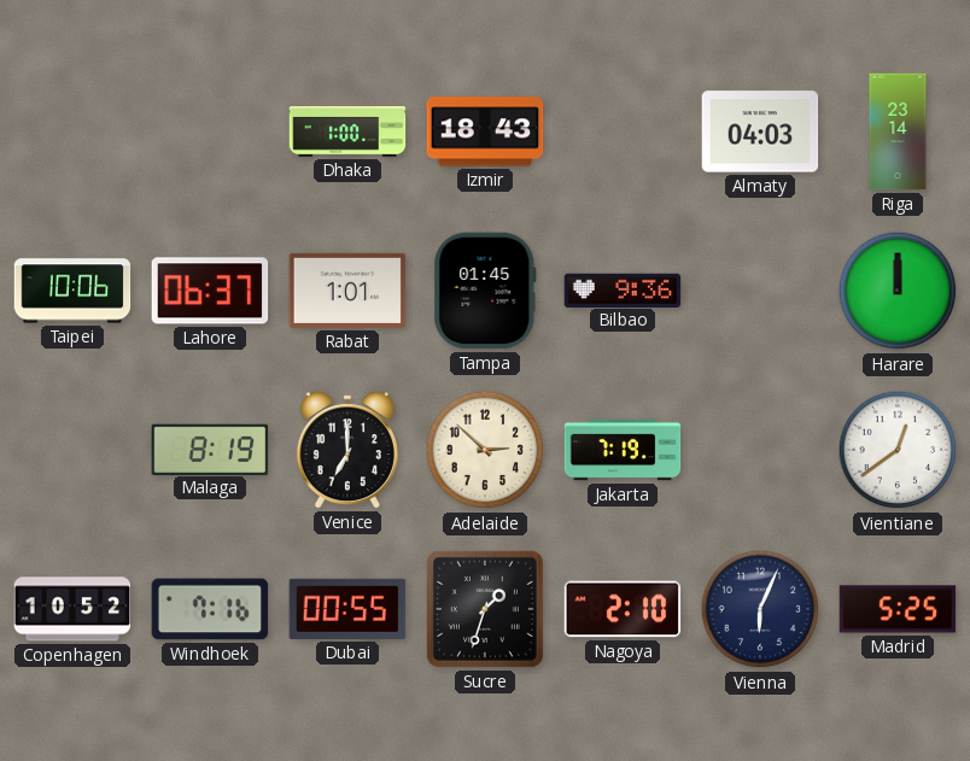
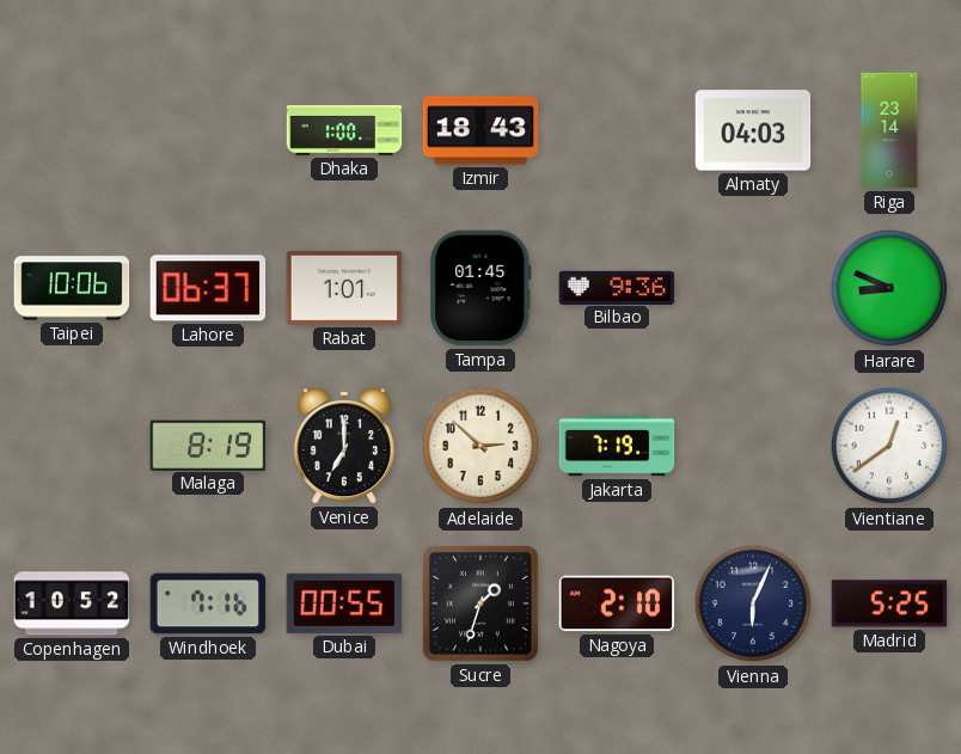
Harare: 12:00 -> 8:49
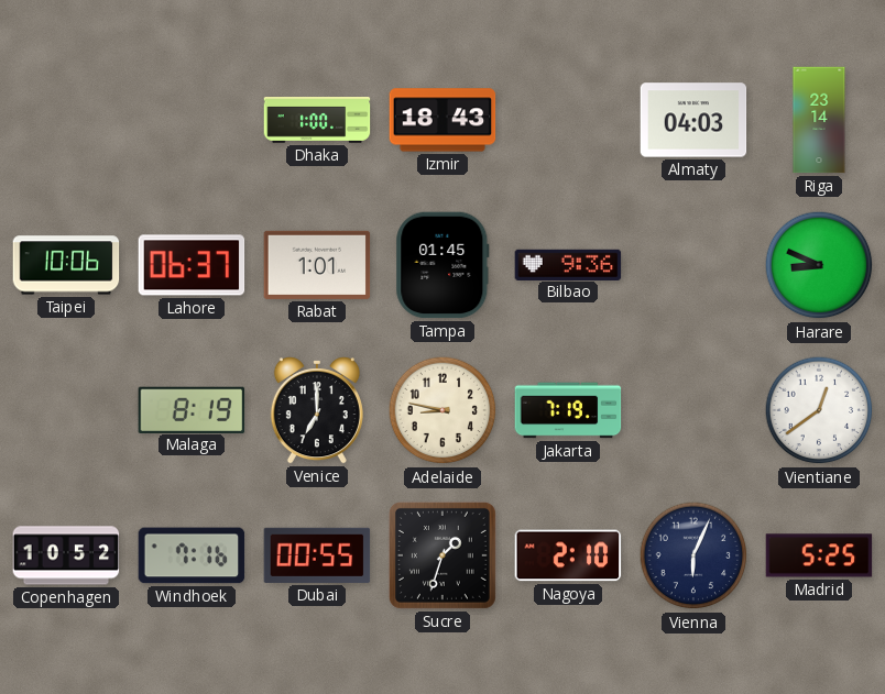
Adelaide: 2:52 -> 8:47
